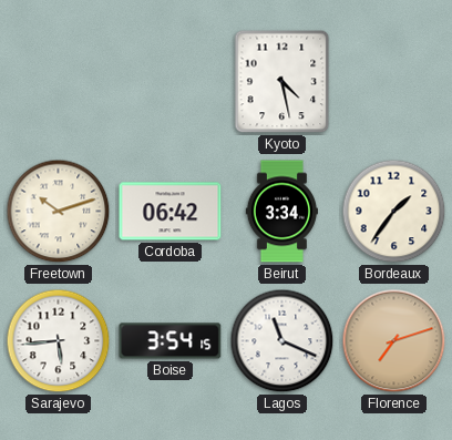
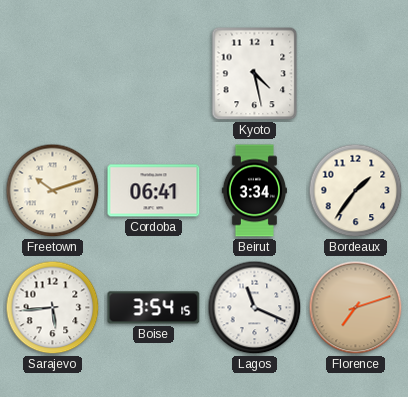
Cordoba: 06:42 -> 06:41
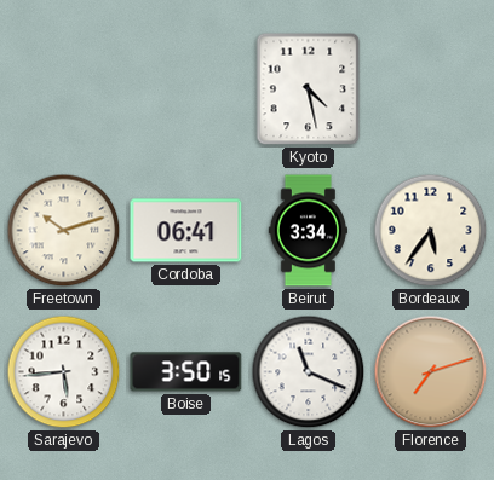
Bordeaux: 1:36 -> 5:36
Boise: 3:54 -> 3:50
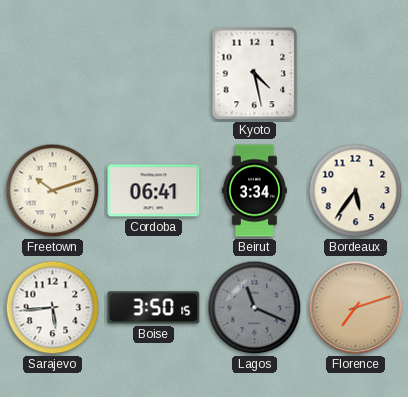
Lagos dial: white -> grey
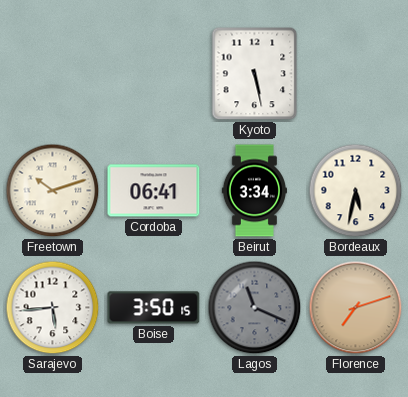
Kyoto: 4:28 -> 5:28
Bordeaux: 5:36 -> 5:32
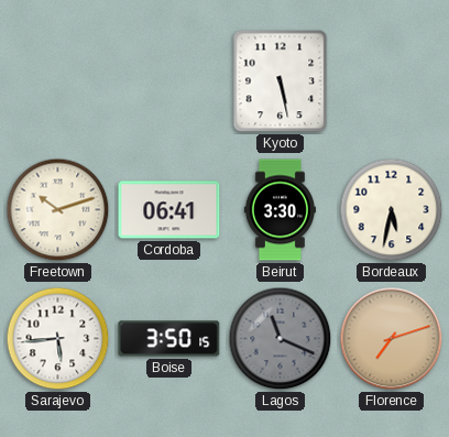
Beirut: 3:34 -> 3:30
